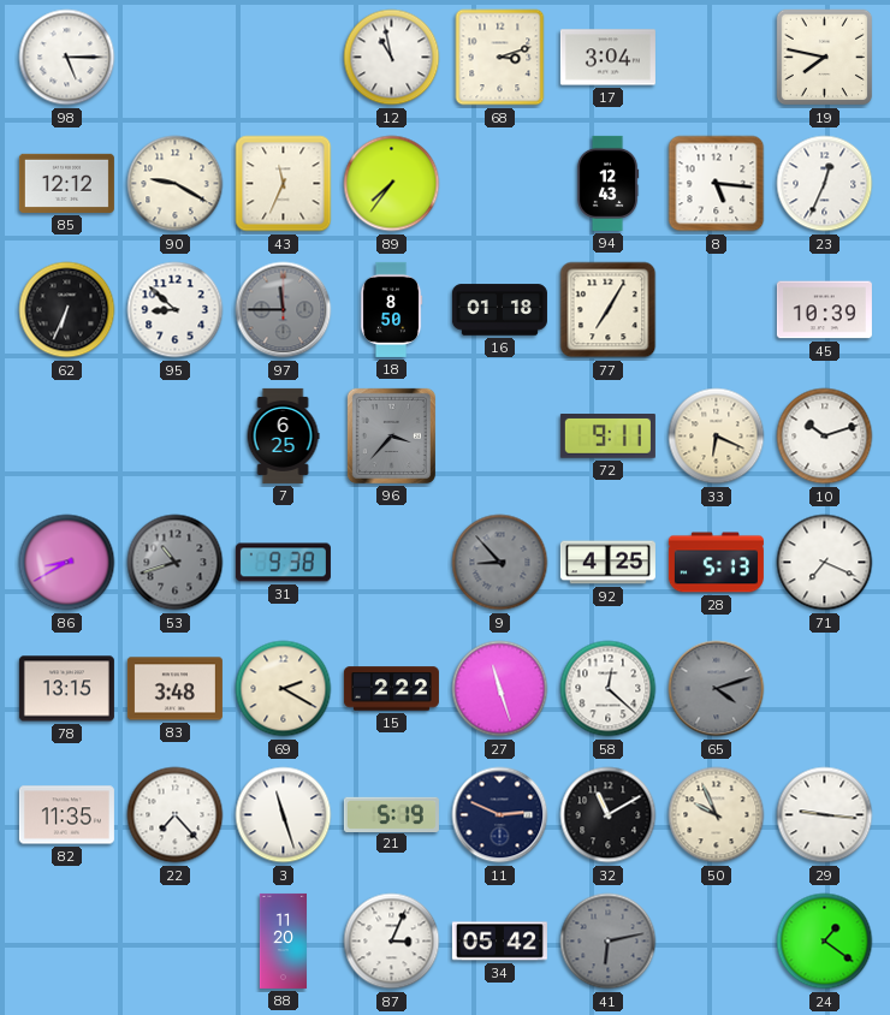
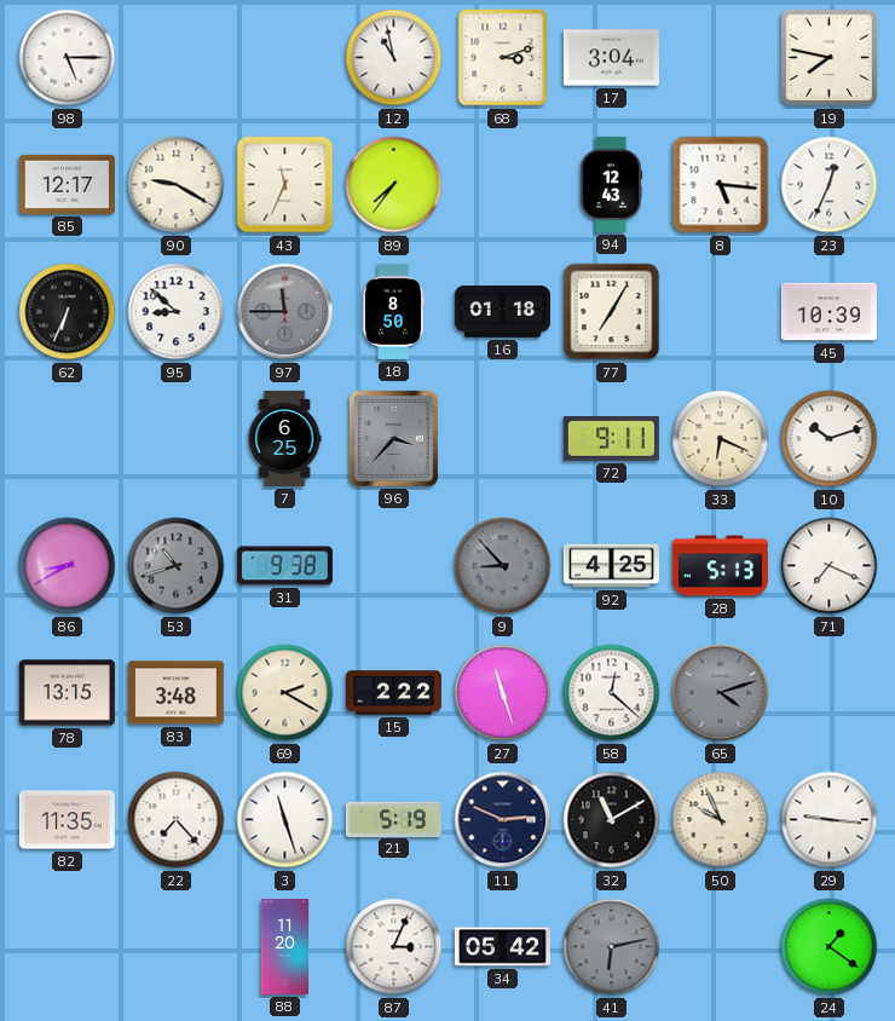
85: 12:12 -> 12:17
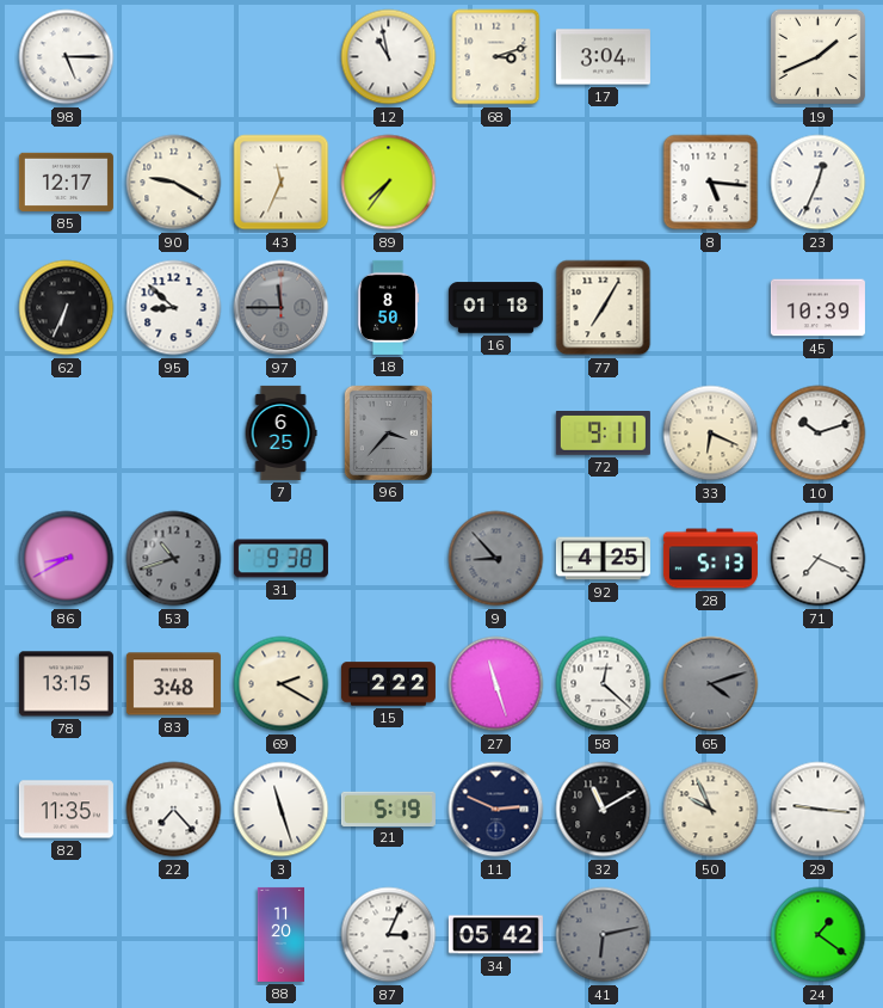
19: 7:47 -> 1:41
94: 12:43 -> none
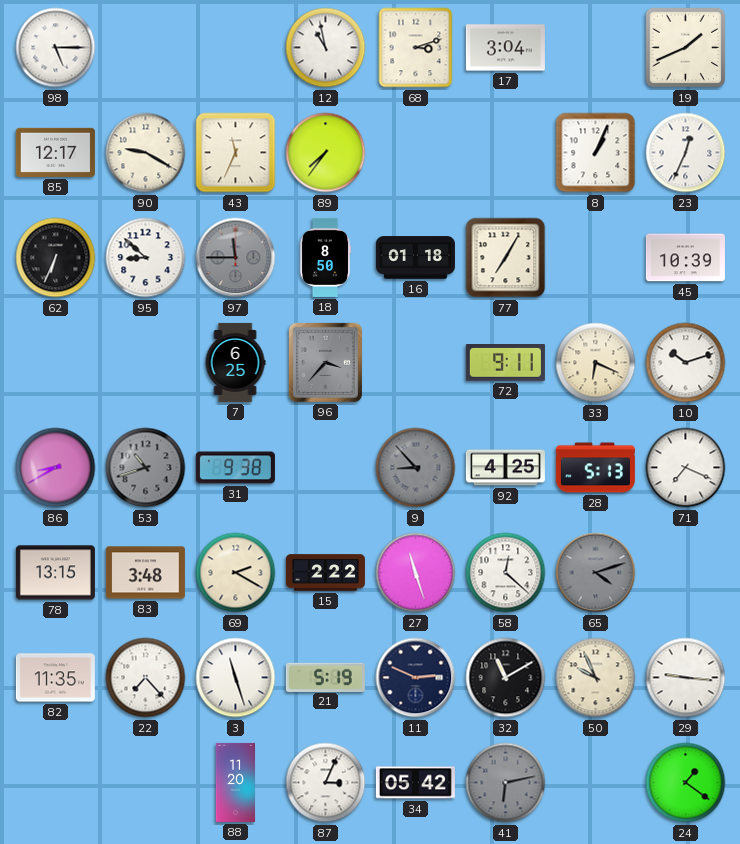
8: 5:16 -> 1:04
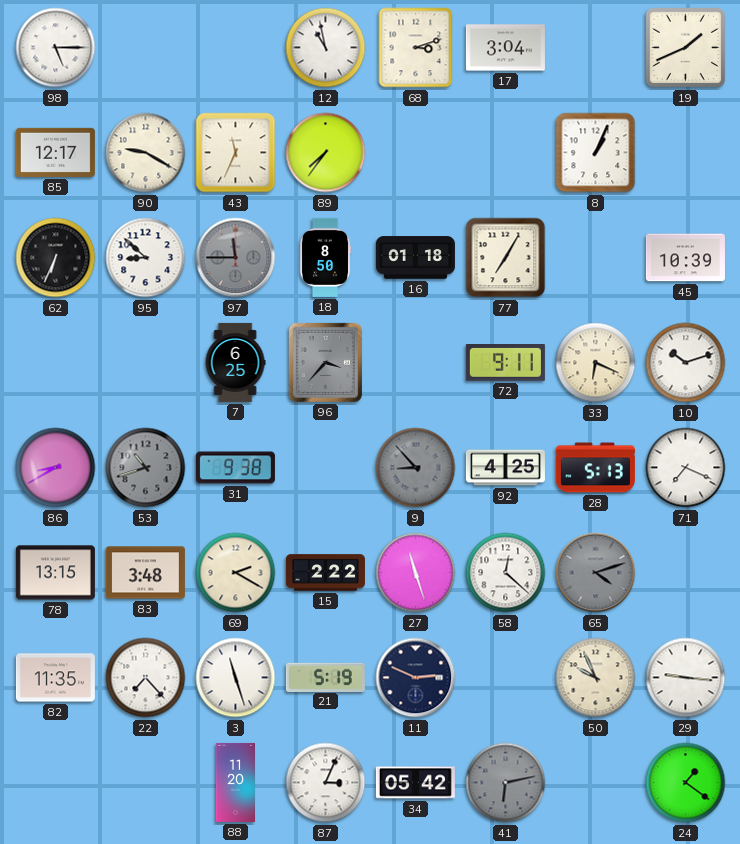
23: 12:34 -> none
32: 11:10 -> none
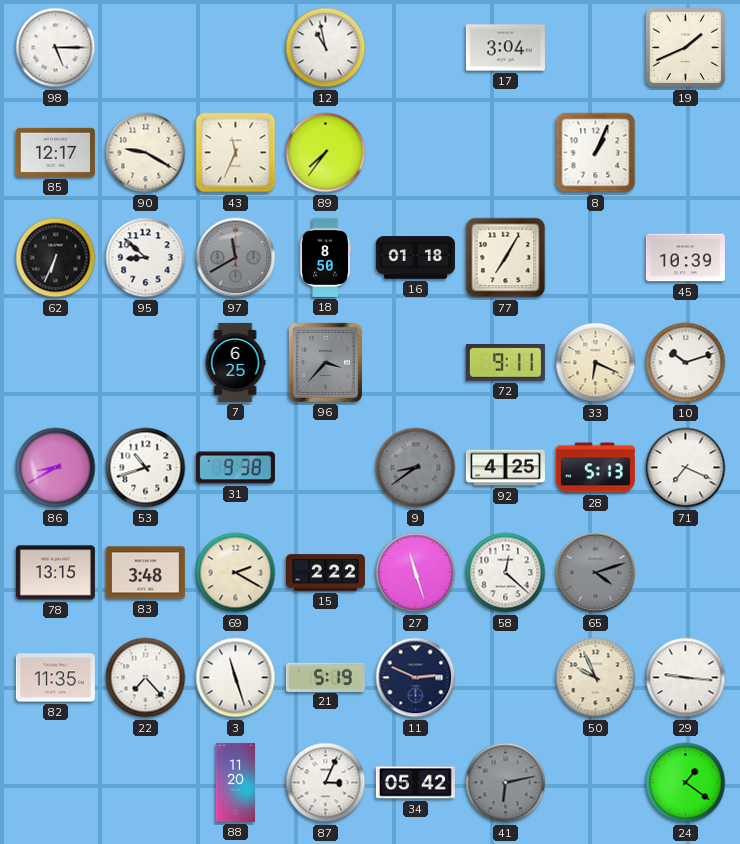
68: 3:12 -> none
97: 11:45 -> 11:40
53 dial: grey -> white
9: 8:53 -> 8:39
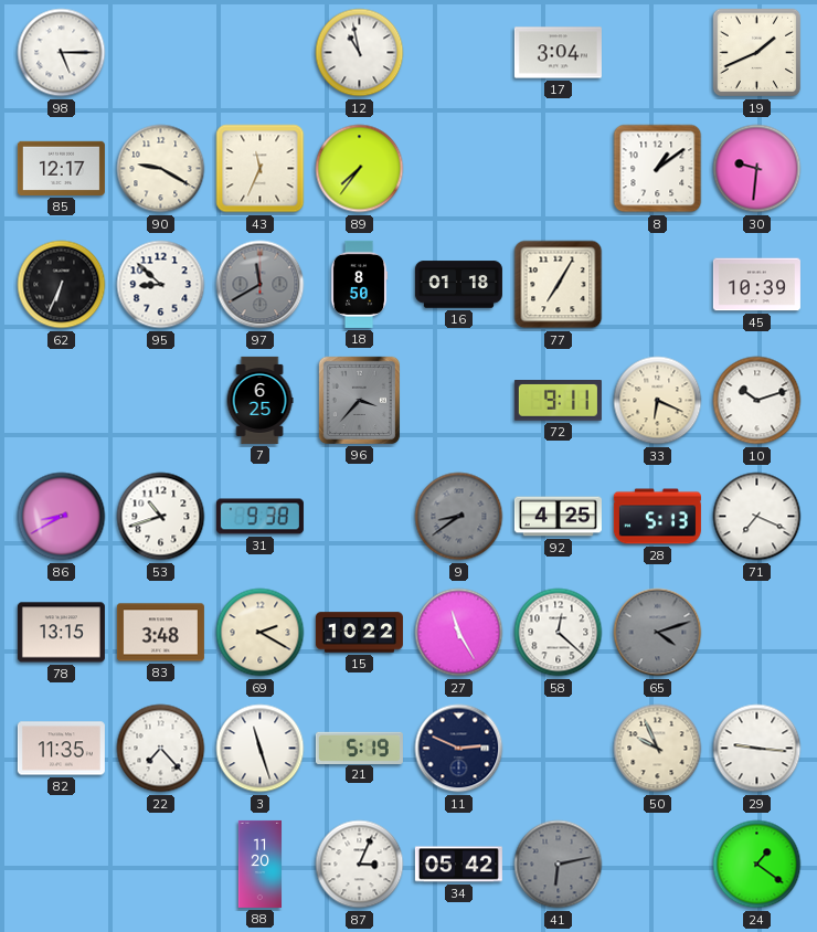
8: 1:04 -> 1:09
30: none -> 9:31
15: 2:22 -> 10:22
27: 11:27 -> 11:25
